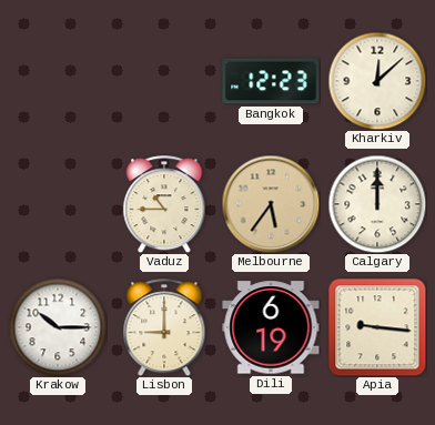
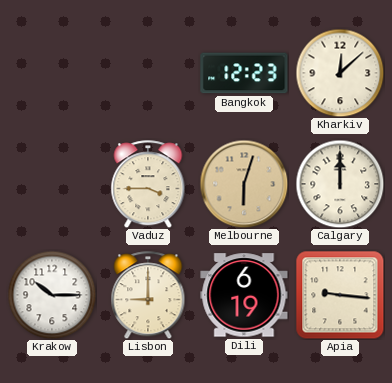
Vaduz: 10:45 -> 3:45
Melbourne: 5:36 -> 6:03
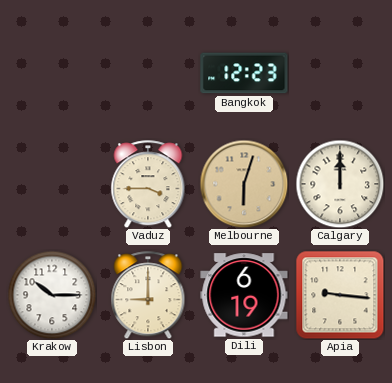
Kharkiv: 12:08 -> none
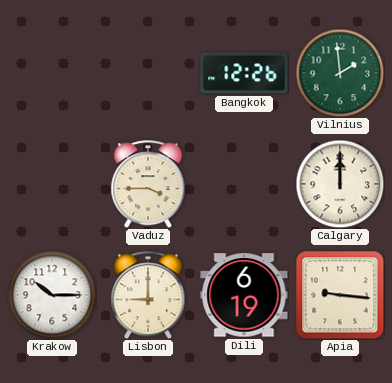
Bangkok: 12:23 -> 12:26
Vilnius: none -> 1:59
Melbourne: 6:03 -> none
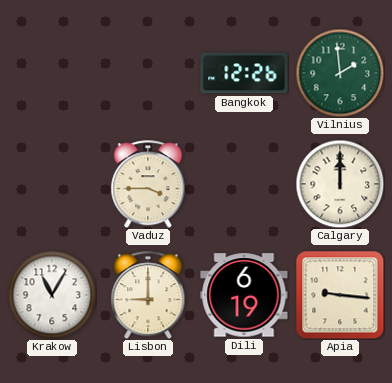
Krakow: 10:15 -> 11:05
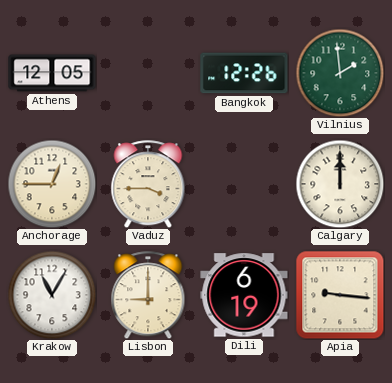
Athens: none -> 12:05
Anchorage: none -> 12:45
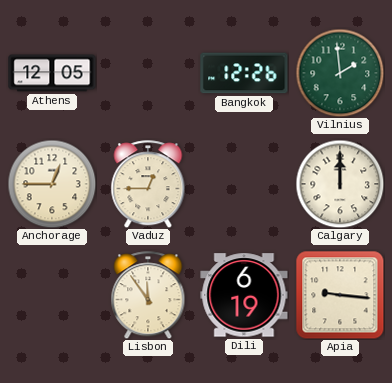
Vaduz: 3:45 -> 12:45
Krakow: 11:05 -> none
Lisbon: 9:00 -> 11:54
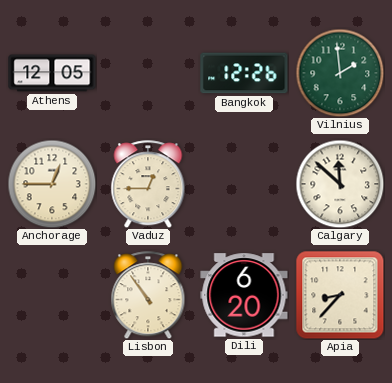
Calgary: 12:00 -> 11:52
Lisbon: 11:54 -> 10:54
Dili: 6:19 -> 6:20
Apia: 9:16 -> 8:37
